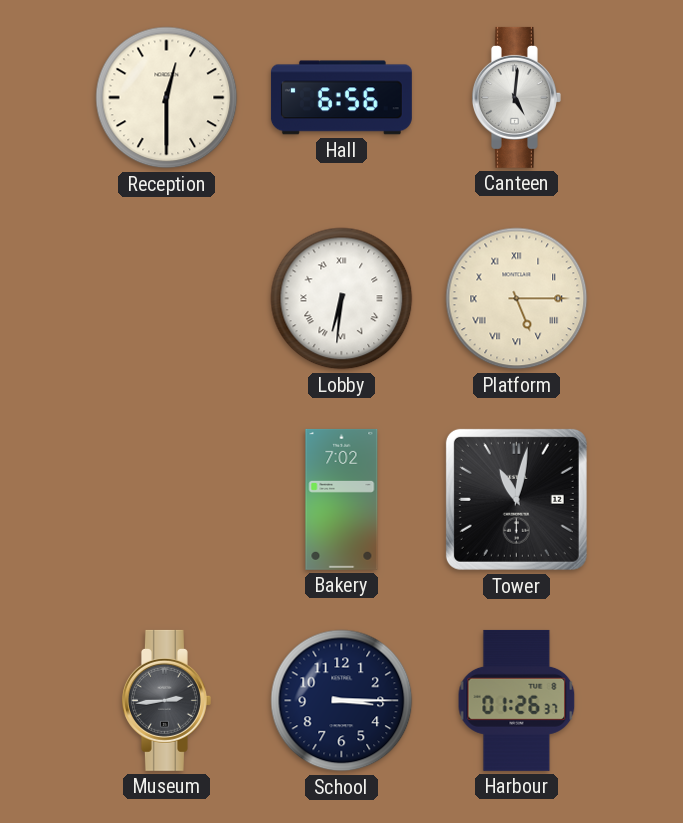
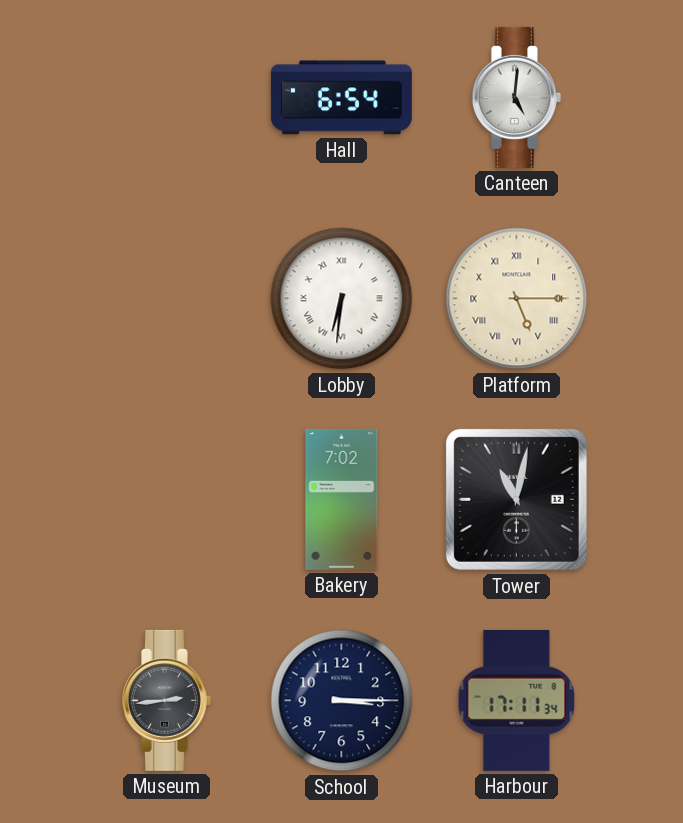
Reception: 12:30 -> none
Hall: 6:56 -> 6:54
Harbour: 01:26 -> 17:11
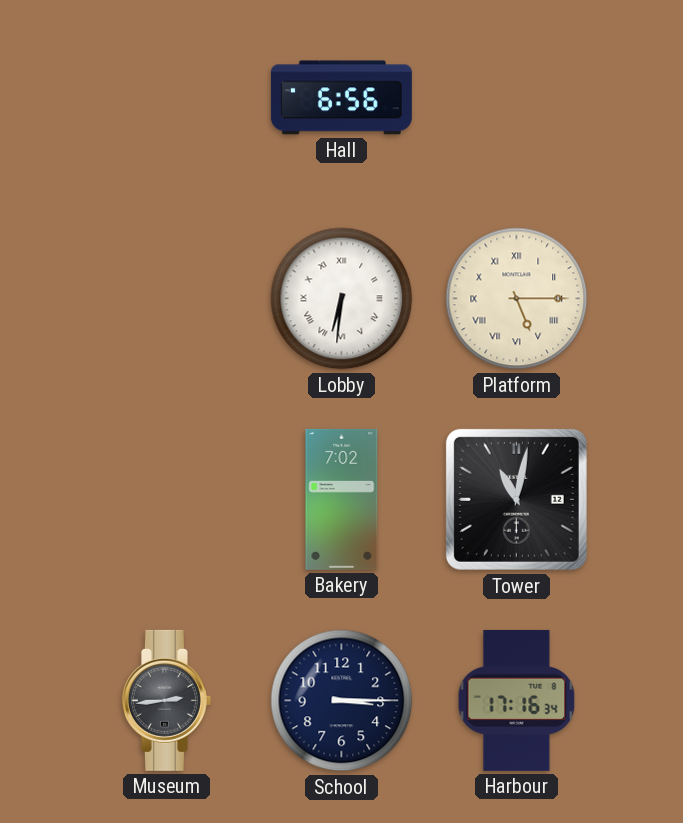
Hall: 6:54 -> 6:56
Canteen: 5:01 -> none
Harbour: 17:11 -> 17:16
